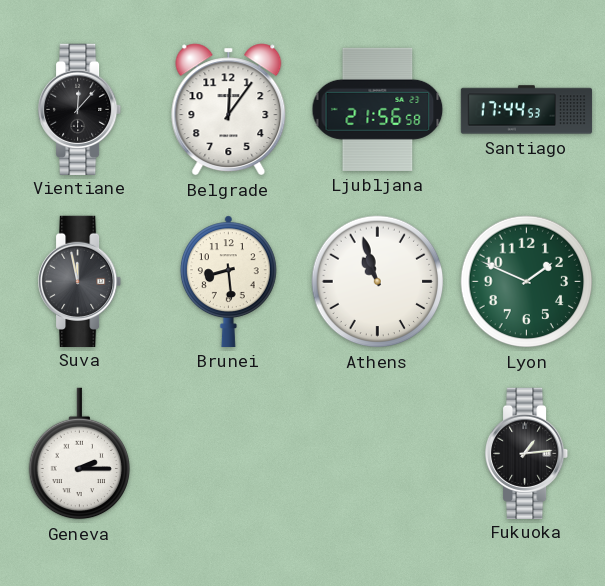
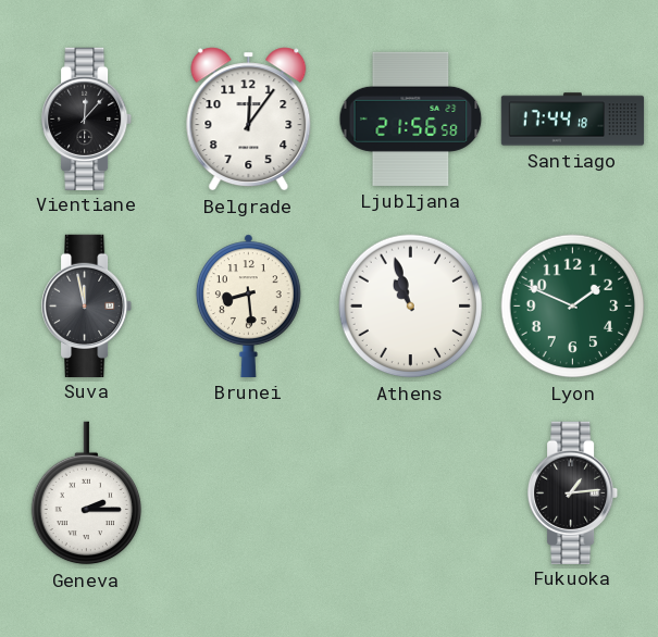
Santiago: 17:44:53 -> 17:44:18
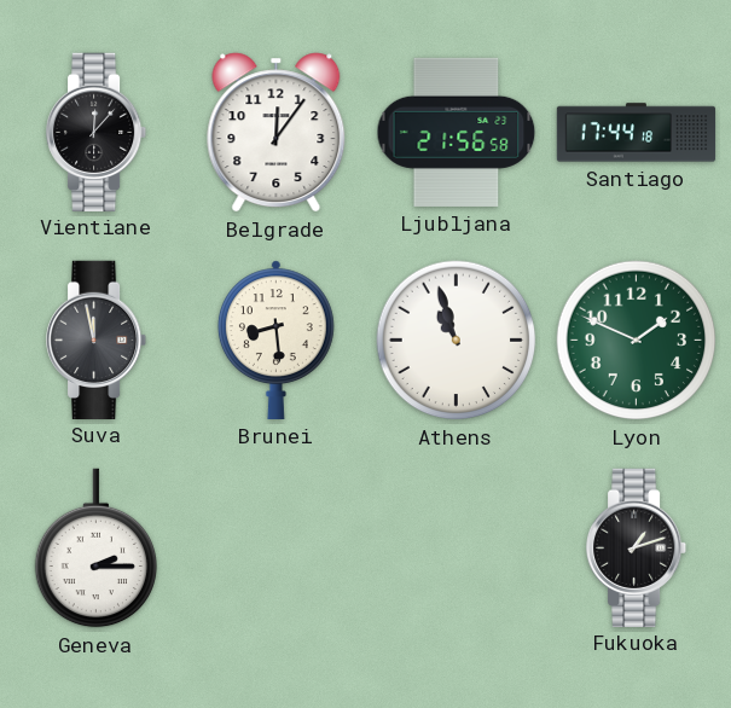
Fukuoka: 1:14 -> 1:12
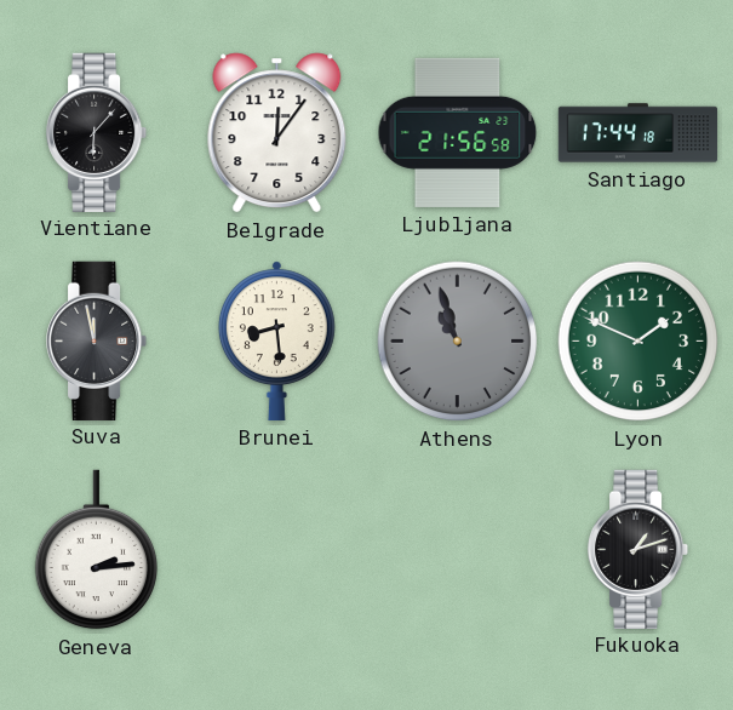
Vientiane: 12:07 -> 6:07
Athens dial: white -> grey
Geneva: 2:15 -> 2:14
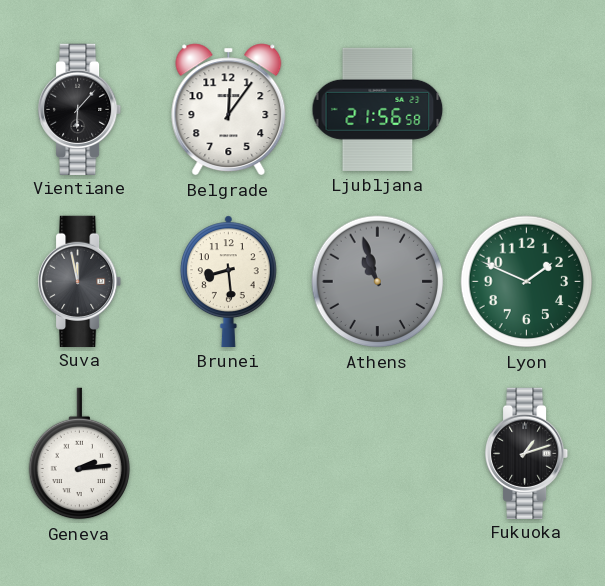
Santiago: 17:44 -> none
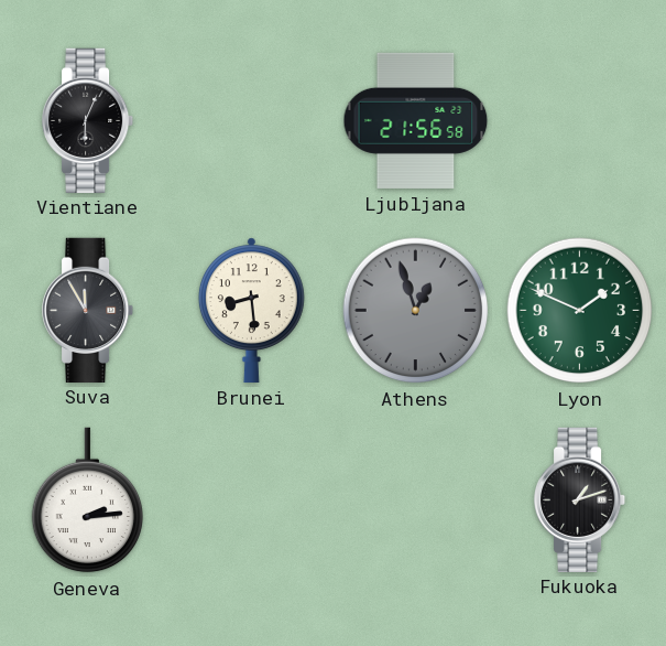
Vientiane: 6:07 -> 6:04
Belgrade: 12:06 -> none
Suva: 11:58 -> 11:55
Athens: 10:57 -> 12:57
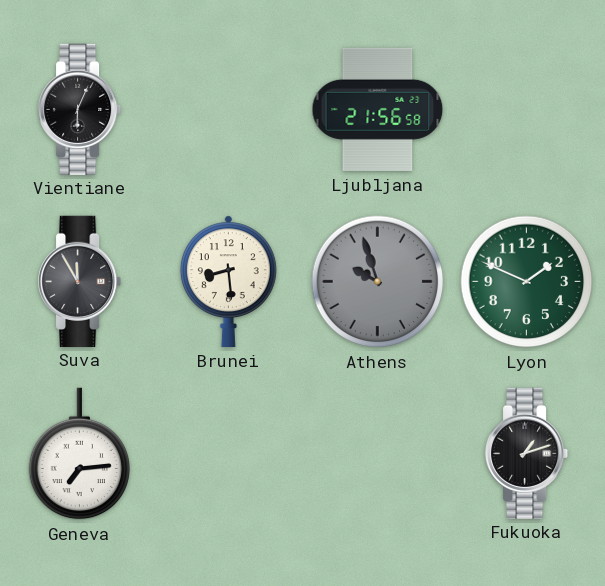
Athens: 12:57 -> 9:57
Geneva: 2:14 -> 7:14
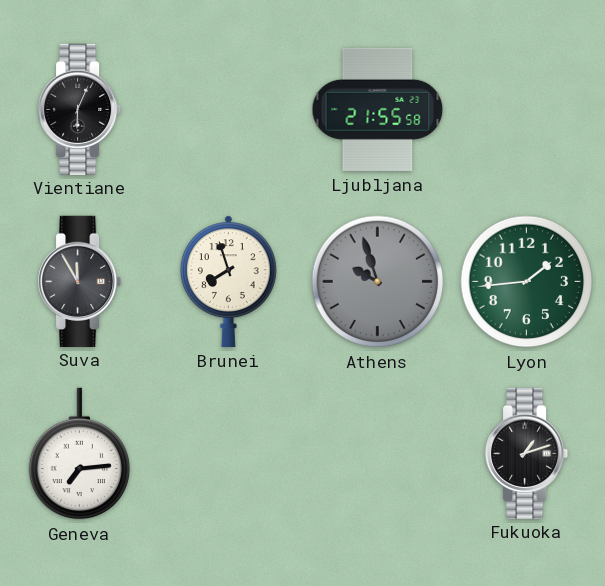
Ljubljana: 21:56 -> 21:55
Brunei: 8:29 -> 7:57
Lyon: 1:49 -> 1:44
